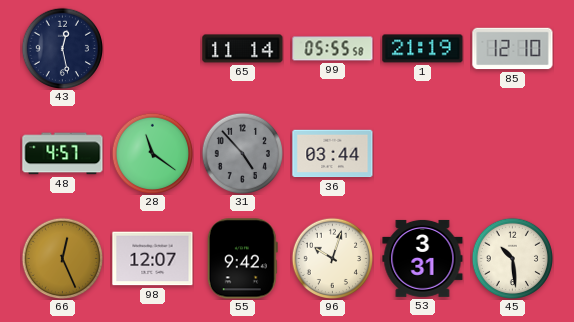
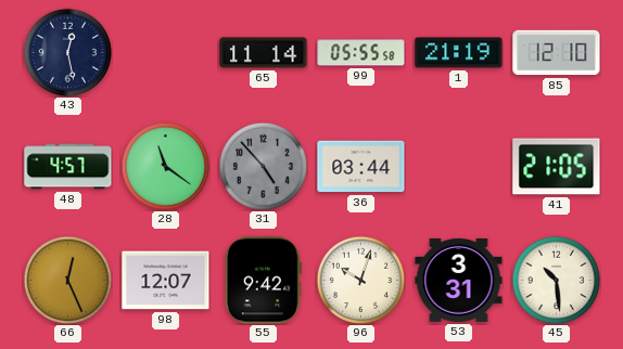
41: none -> 21:05
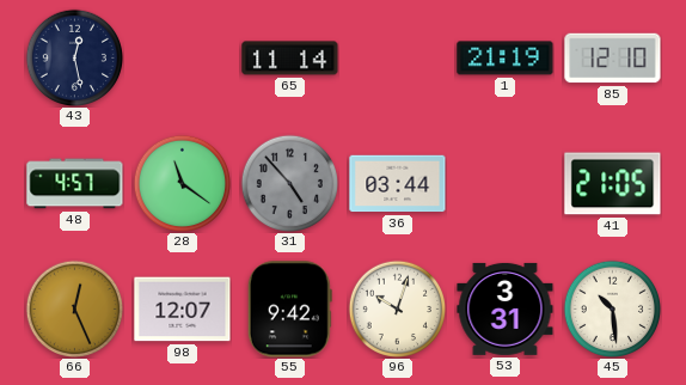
99: 05:55 -> none
